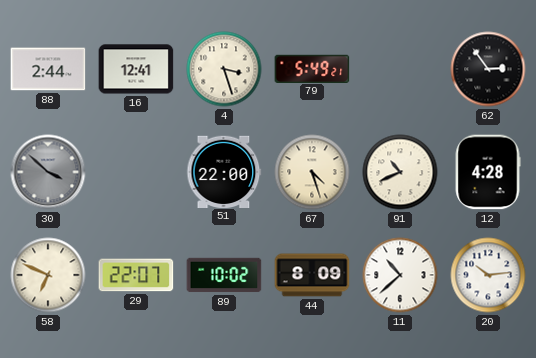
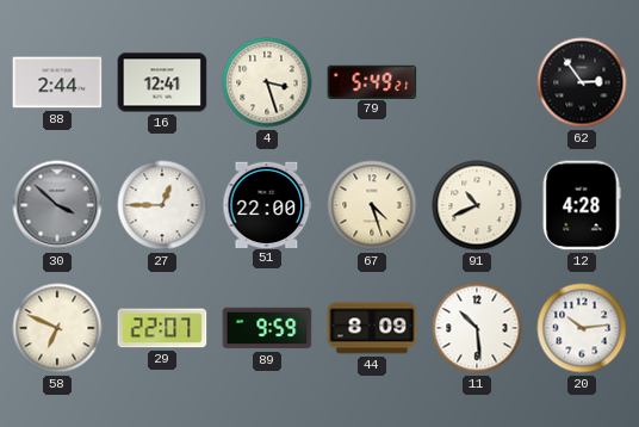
27: none -> 12:45
89: 10:02 -> 9:59
11: 10:38 -> 10:29
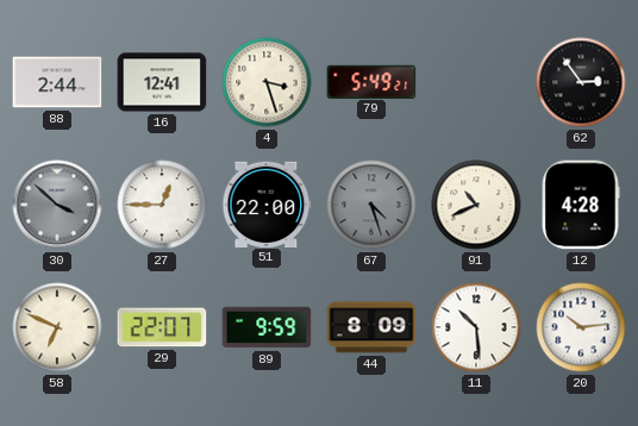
67 dial: cream -> grey
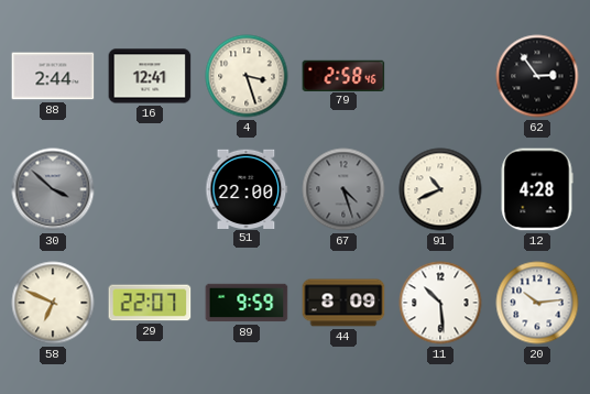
79: 5:49 -> 2:58
27: 12:45 -> none
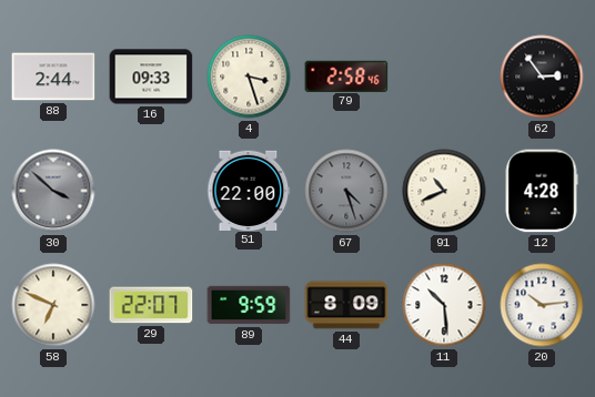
16: 12:41 -> 09:33
